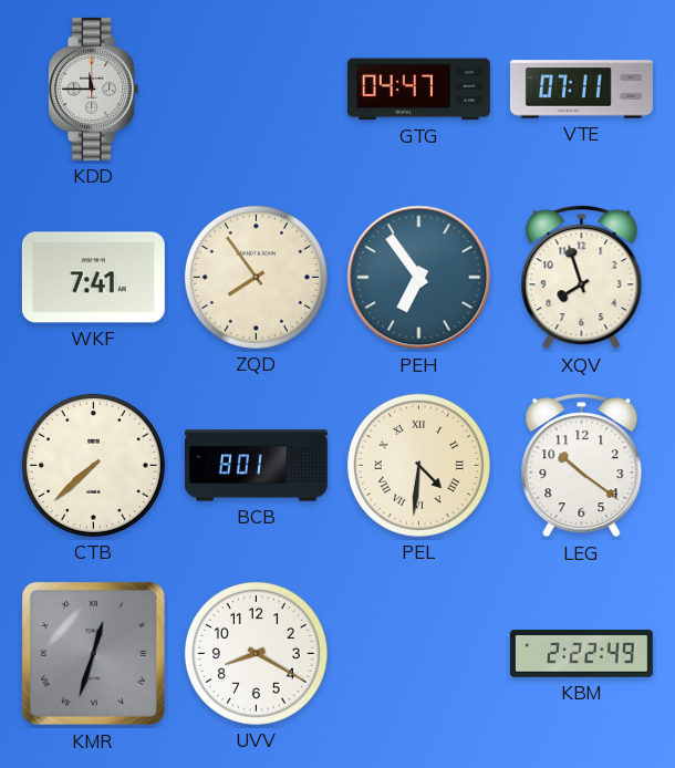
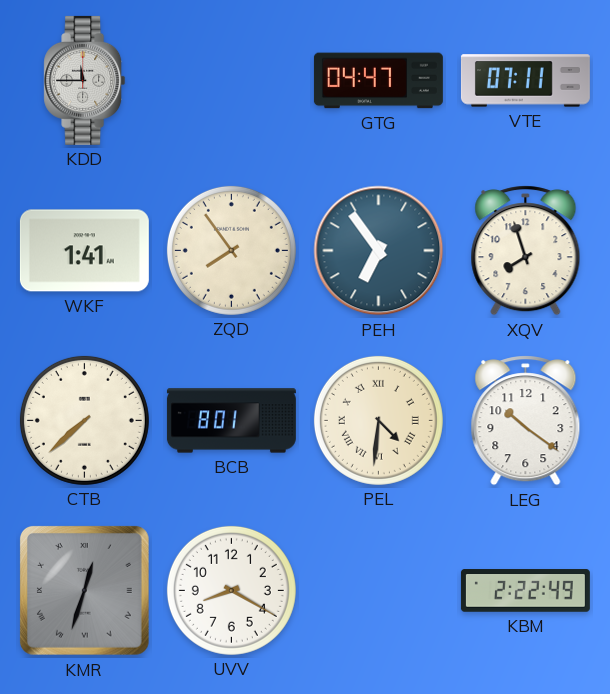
WKF: 7:41 -> 1:41
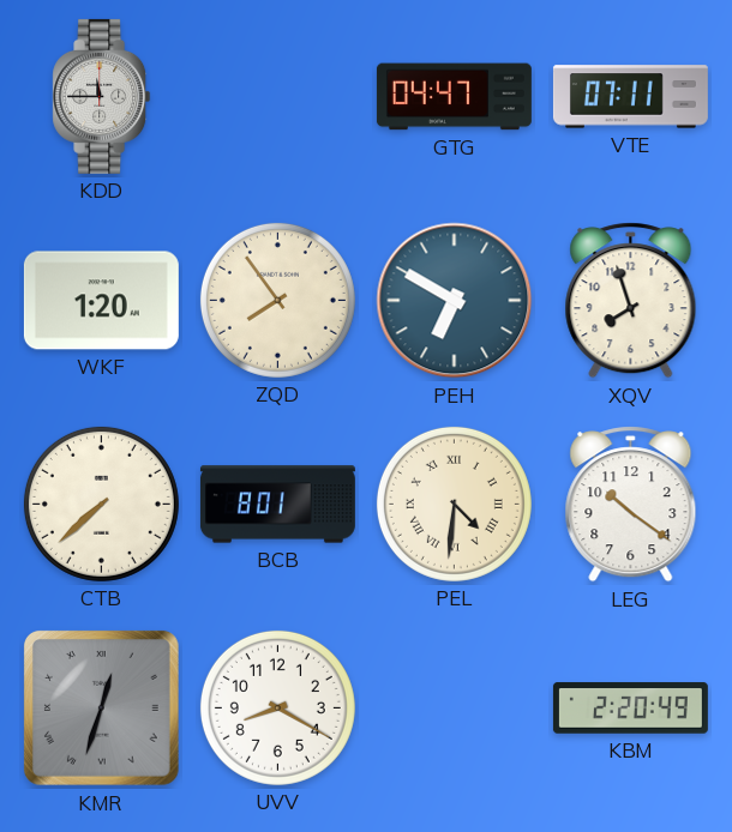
WKF: 1:41 -> 1:20
PEH: 6:54 -> 6:50
KBM: 2:22 -> 2:20
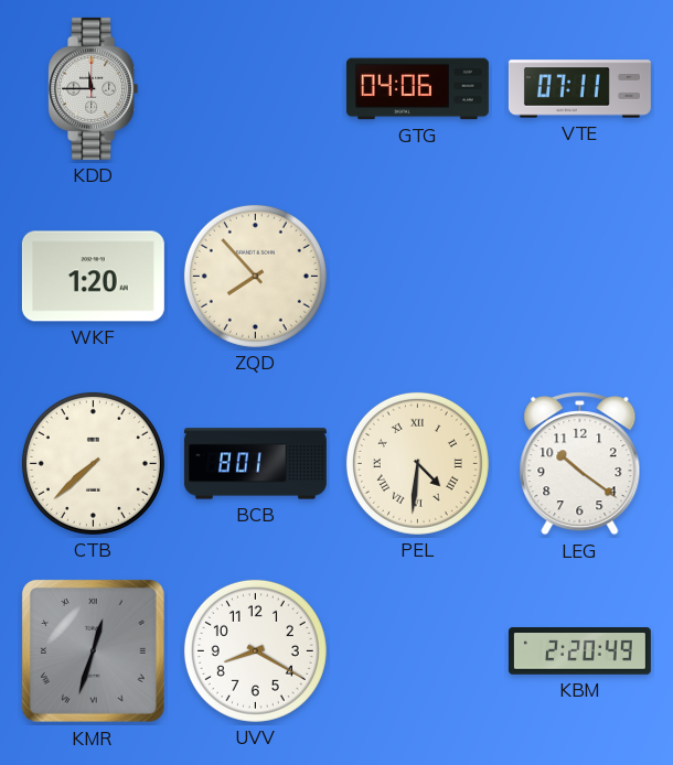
GTG: 04:47 -> 04:06
ZQD: 7:54 -> 7:53
PEH: 6:50 -> none
XQV: 7:57 -> none
